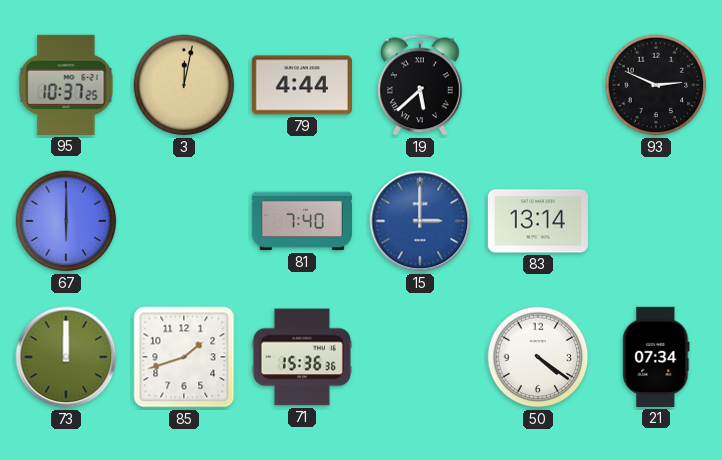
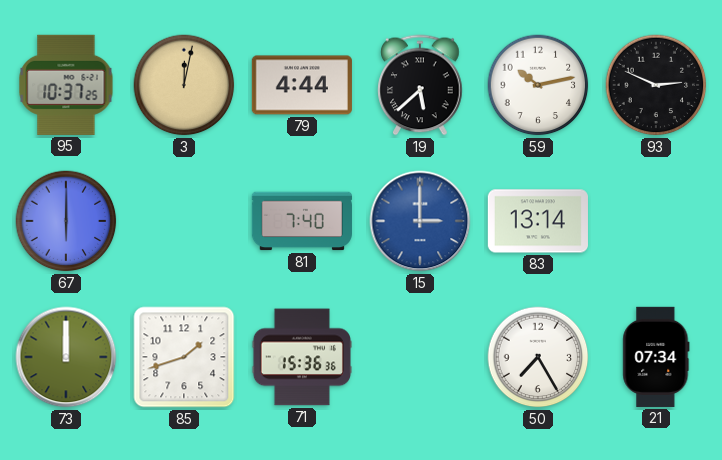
59: none -> 10:13
50: 4:21 -> 7:25
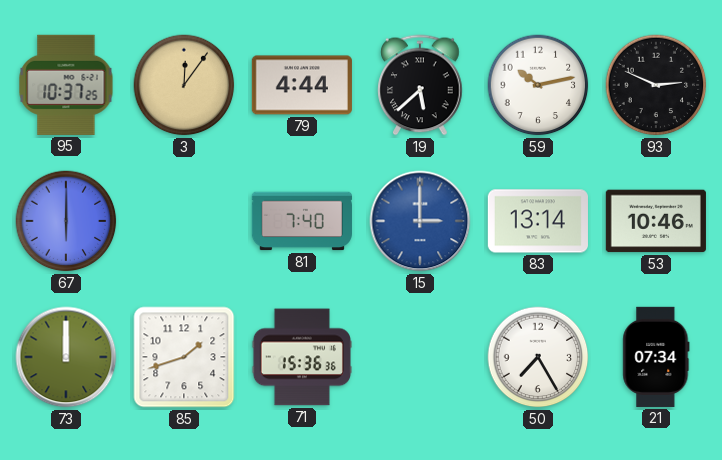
3: 12:02 -> 12:06
53: none -> 10:46
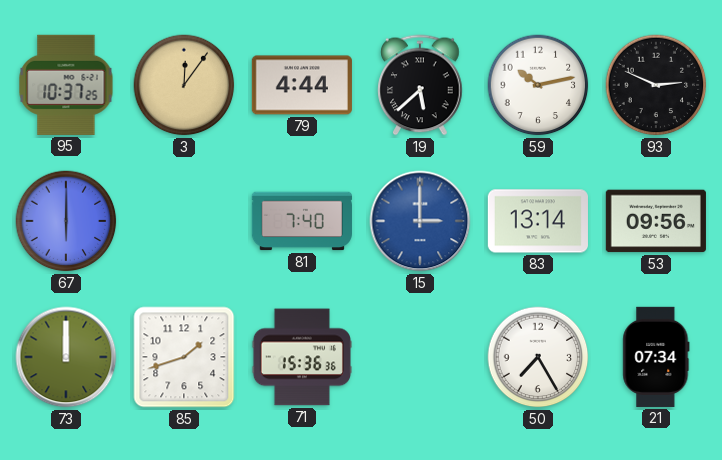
53: 10:46 -> 09:56
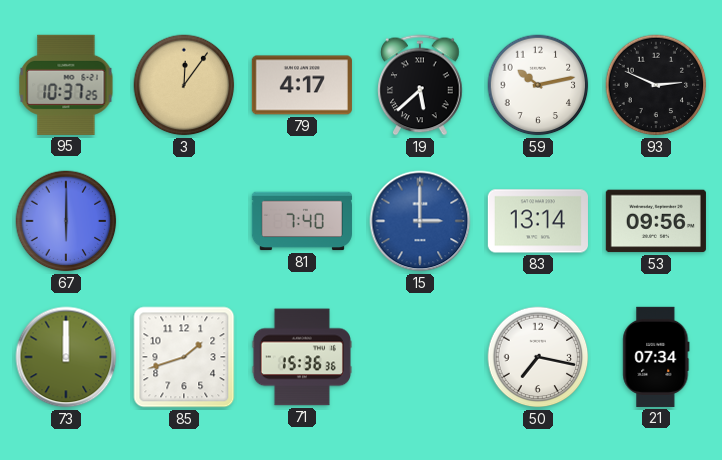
79: 4:44 -> 4:17
50: 7:25 -> 7:17
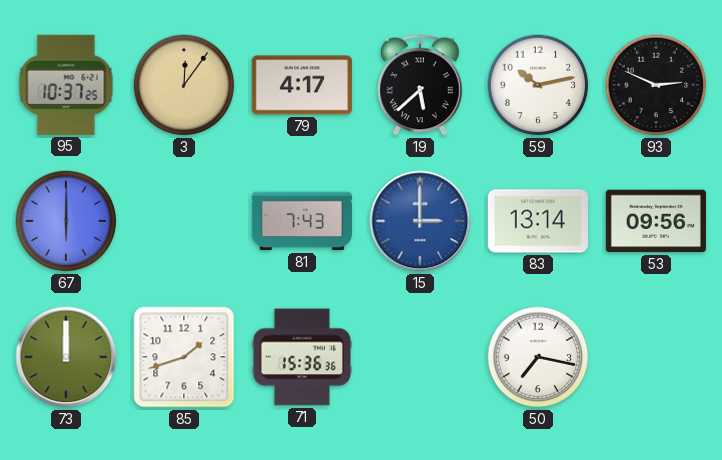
81: 7:40 -> 7:43
21: 07:34 -> none
